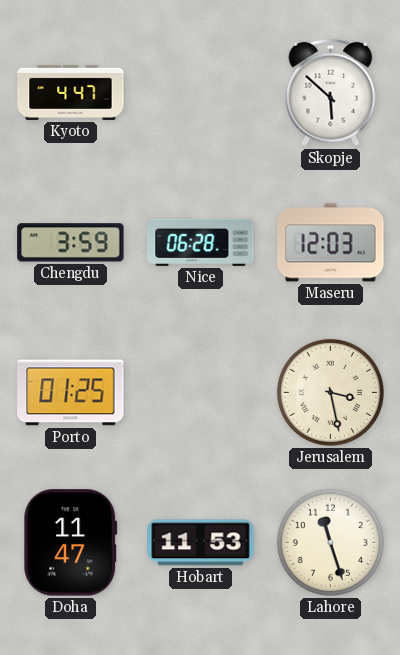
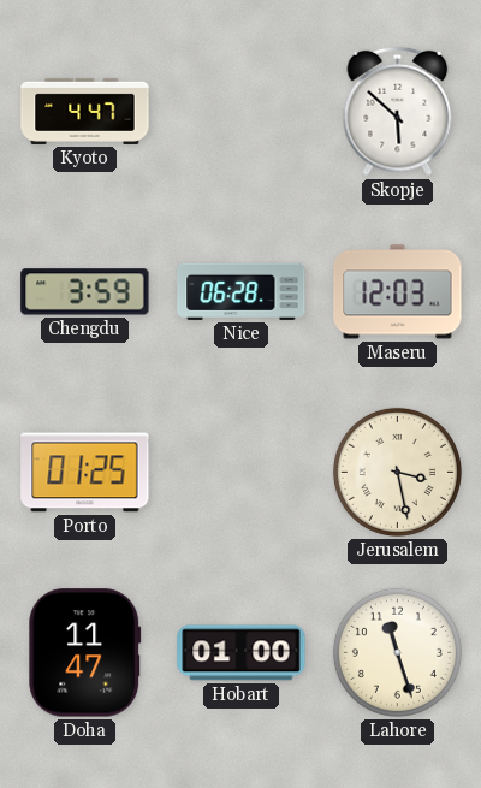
Hobart: 11:53 -> 01:00
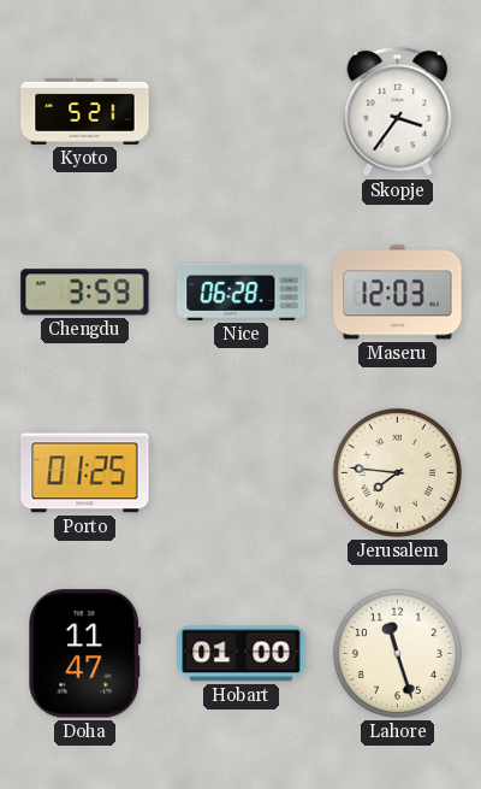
Kyoto: 4:47 -> 5:21
Skopje: 5:52 -> 3:36
Jerusalem: 3:28 -> 7:46
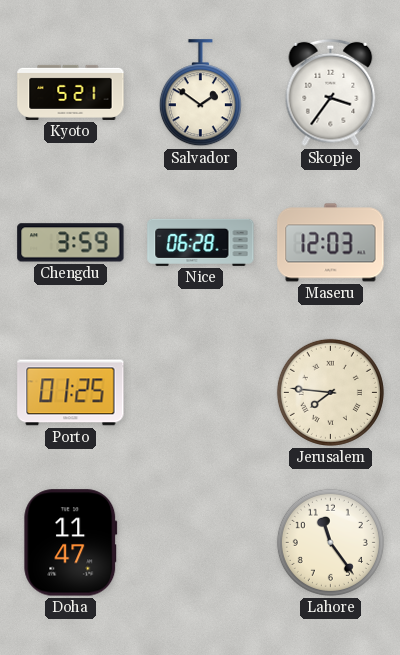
Salvador: none -> 1:51
Hobart: 01:00 -> none
Lahore: 11:27 -> 11:24
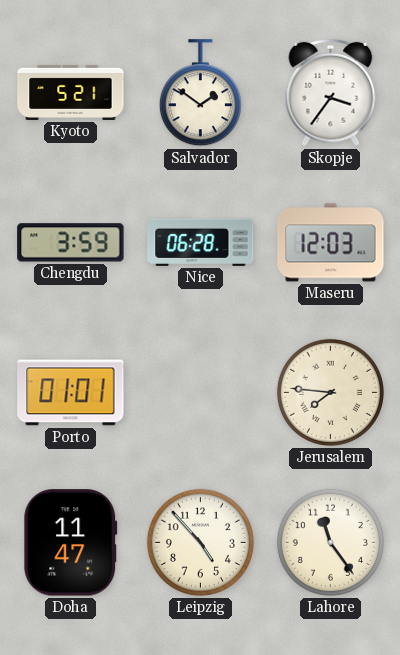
Porto: 01:25 -> 01:01
Leipzig: none -> 4:53
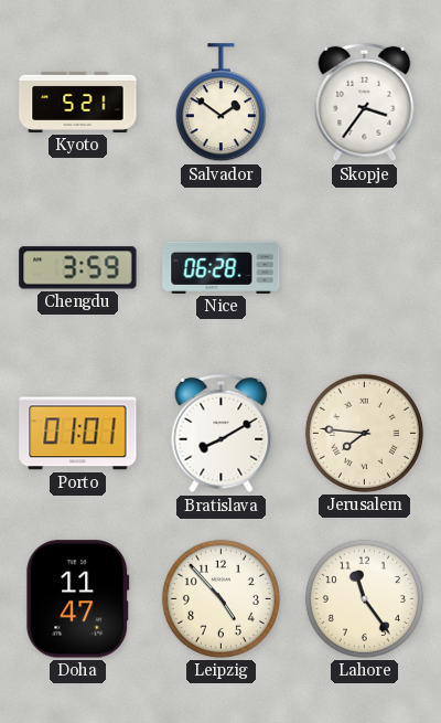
Maseru: 12:03 -> none
Bratislava: none -> 8:10
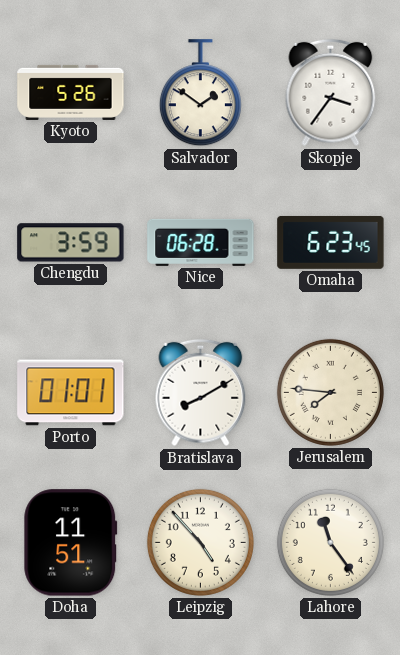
Kyoto: 5:21 -> 5:26
Omaha: none -> 6:23
Doha: 11:47 -> 11:51
